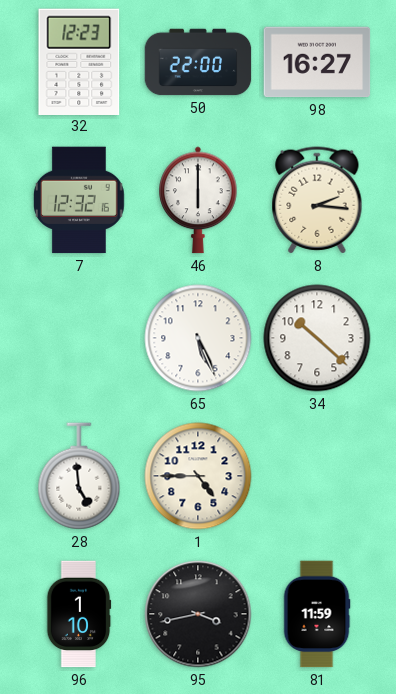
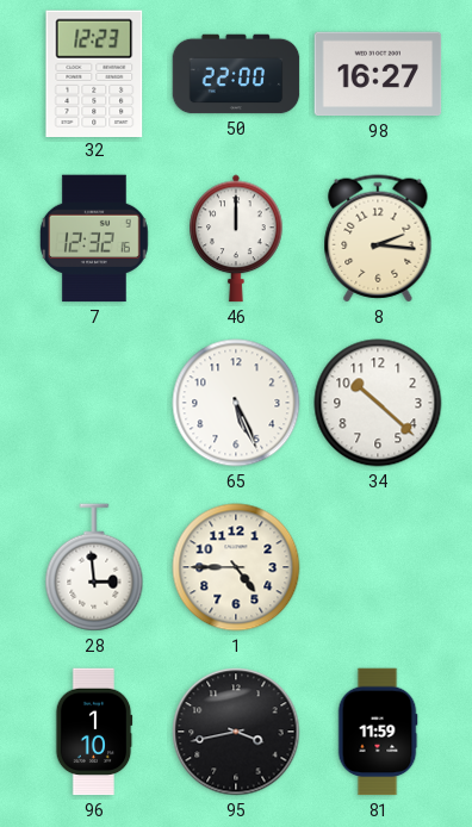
46: 6:00 -> 12:00
28: 4:59 -> 2:59
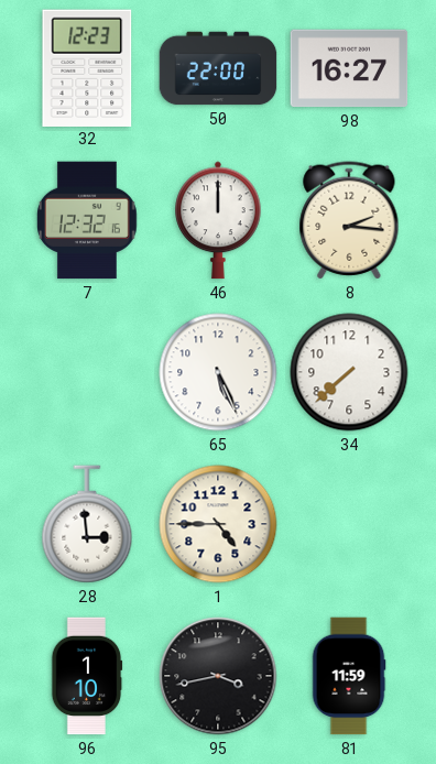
34: 10:22 -> 7:38
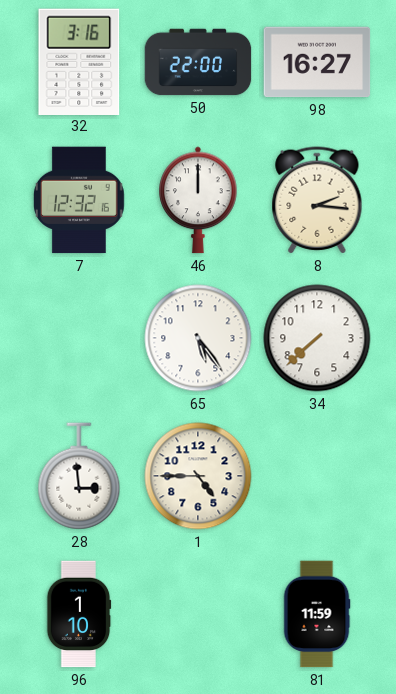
32: 12:23 -> 3:16
65: 5:26 -> 5:24
95: 3:43 -> none
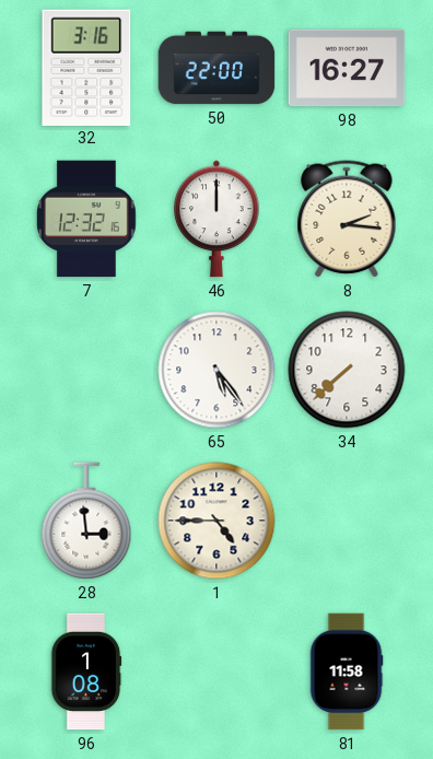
96: 1:10 -> 1:08
81: 11:59 -> 11:58
